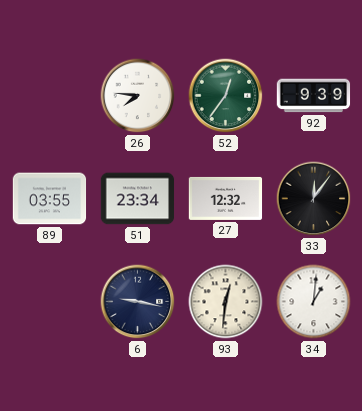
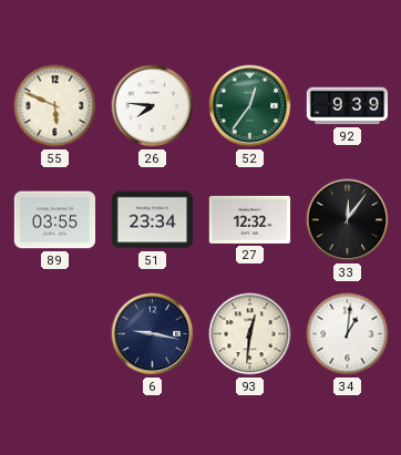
55: none -> 5:49
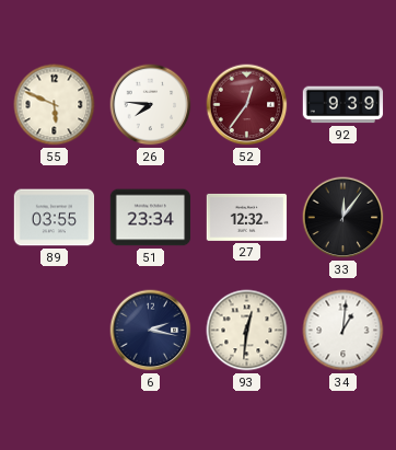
52 dial: green -> burgundy
6: 9:17 -> 2:17
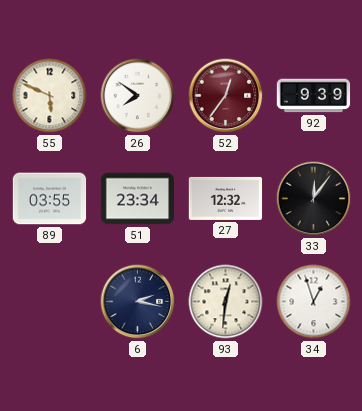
26: 7:46 -> 7:51
34: 1:01 -> 12:57
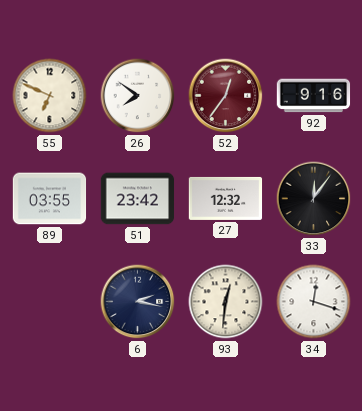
55: 5:49 -> 6:49
92: 9:39 -> 9:16
51: 23:34 -> 23:42
34: 12:57 -> 12:18
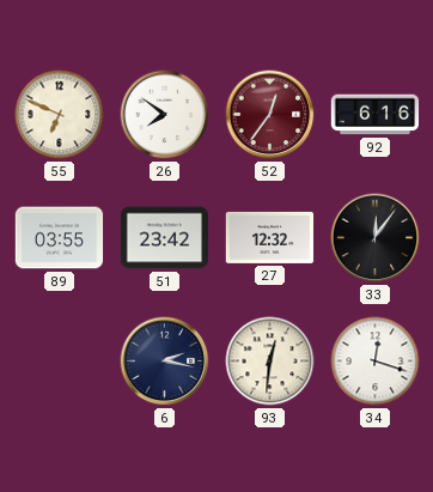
92: 9:16 -> 6:16
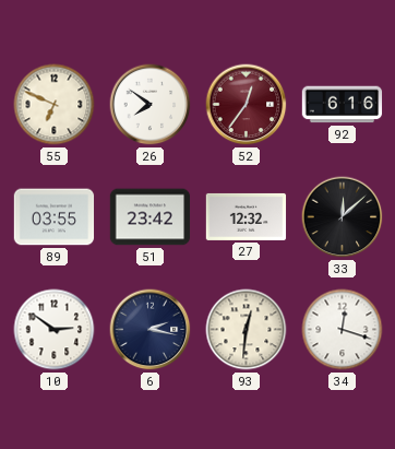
33: 12:06 -> 12:08
10: none -> 2:51
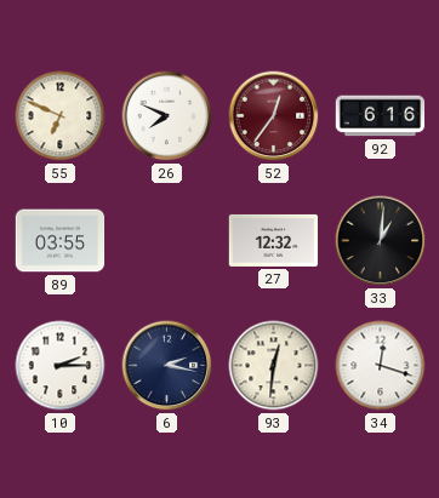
26: 7:51 -> 7:49
51: 23:42 -> none
33: 12:08 -> 1:01
10: 2:51 -> 2:15
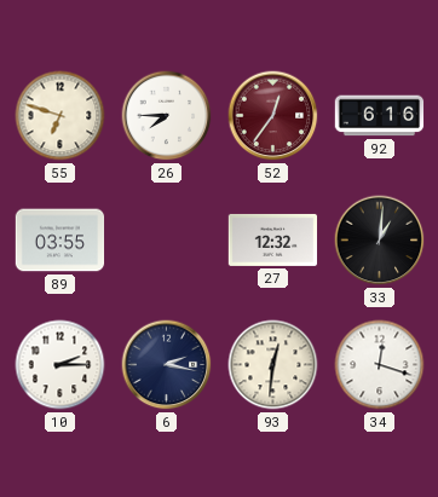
55: 6:49 -> 6:48
26: 7:49 -> 7:45
